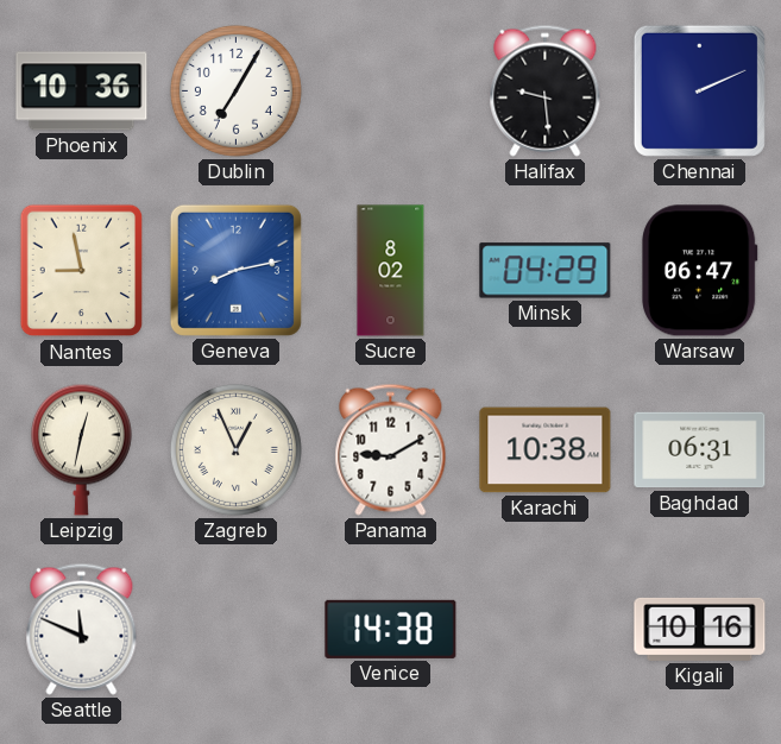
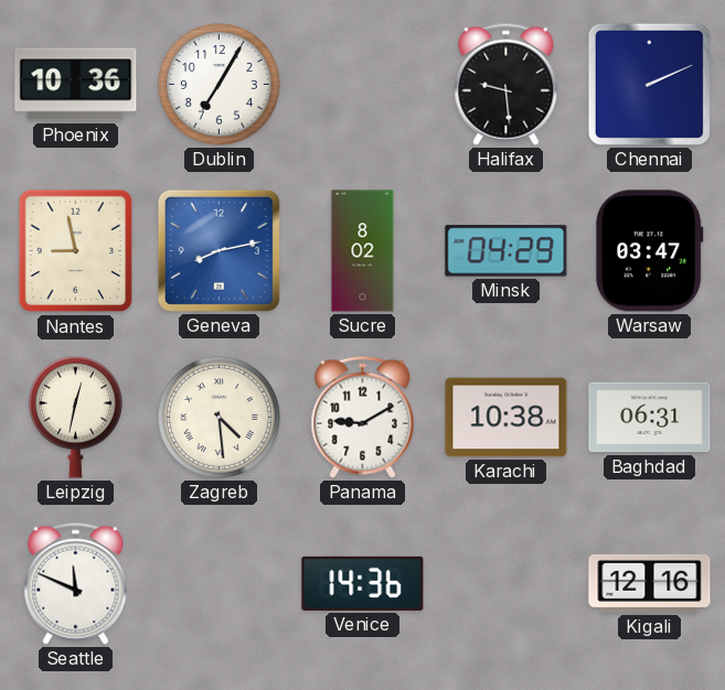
Warsaw: 06:47 -> 03:47
Zagreb: 12:56 -> 4:29
Venice: 14:38 -> 14:36
Kigali: 10:16 -> 12:16
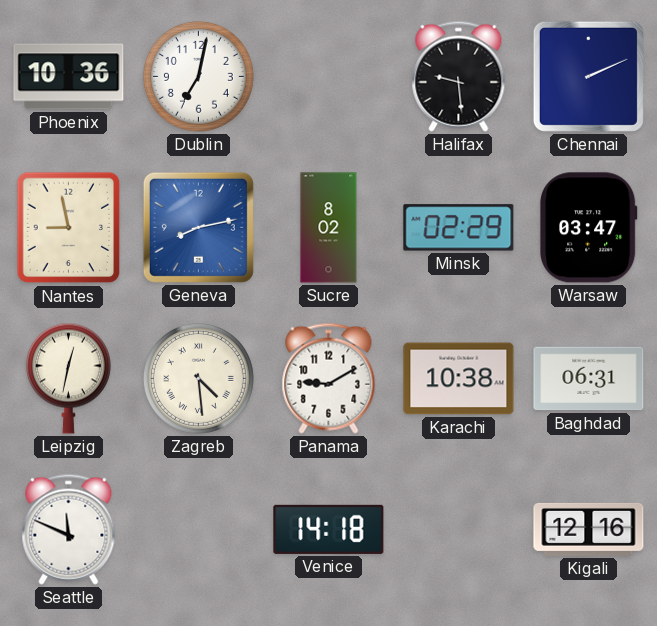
Dublin: 7:05 -> 7:02
Minsk: 04:29 -> 02:29
Venice: 14:36 -> 14:18
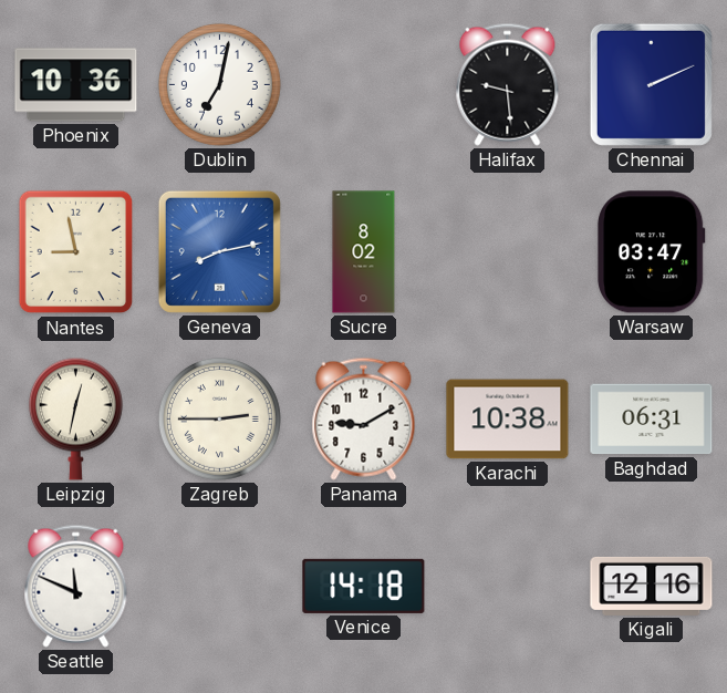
Minsk: 02:29 -> none
Zagreb: 4:29 -> 2:45
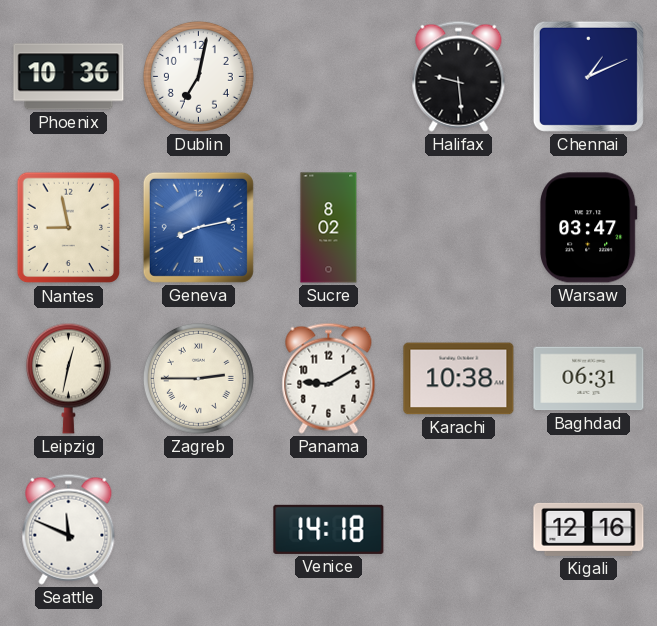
Chennai: 2:11 -> 1:11
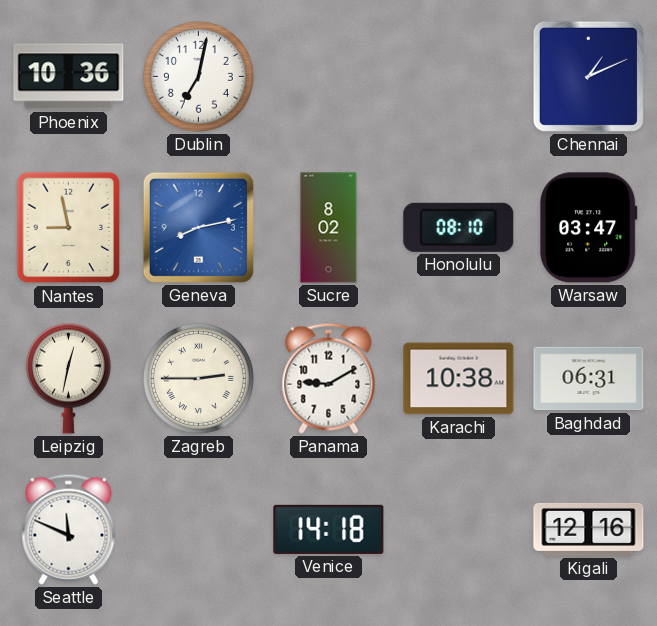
Halifax: 9:29 -> none
Honolulu: none -> 08:10
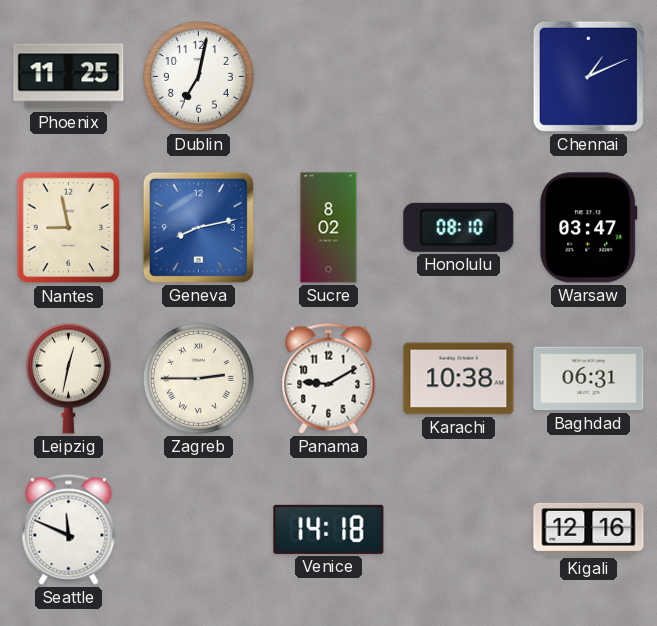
Phoenix: 10:36 -> 11:25
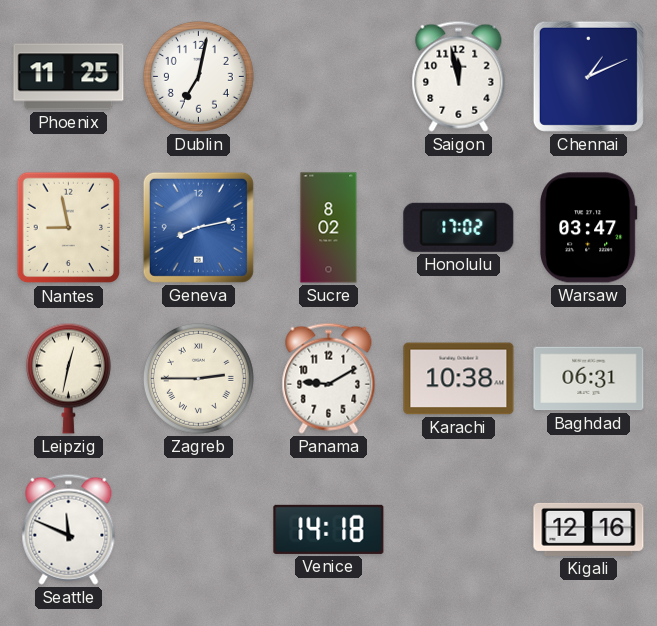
Saigon: none -> 11:58
Honolulu: 08:10 -> 17:02
